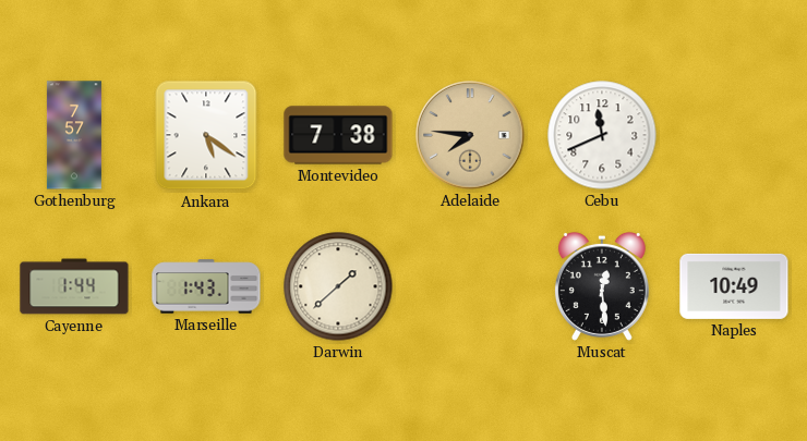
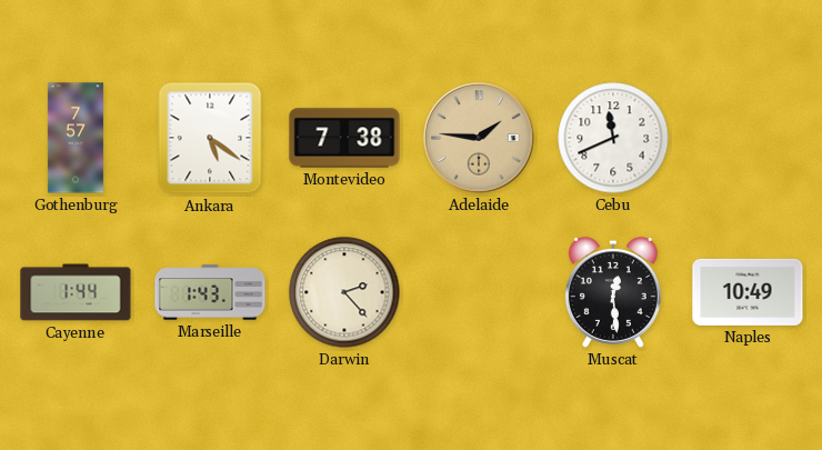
Adelaide: 7:46 -> 1:46
Darwin: 1:38 -> 2:23
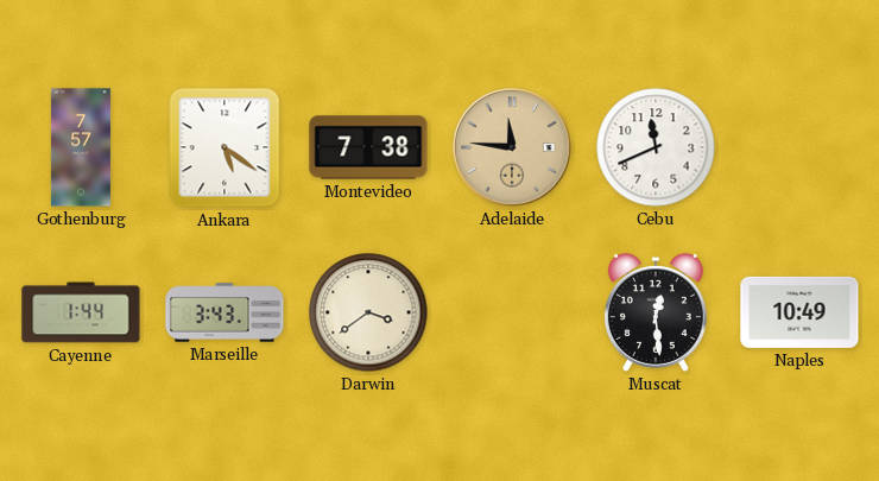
Adelaide: 1:46 -> 11:46
Marseille: 1:43 -> 3:43
Darwin: 2:23 -> 3:39
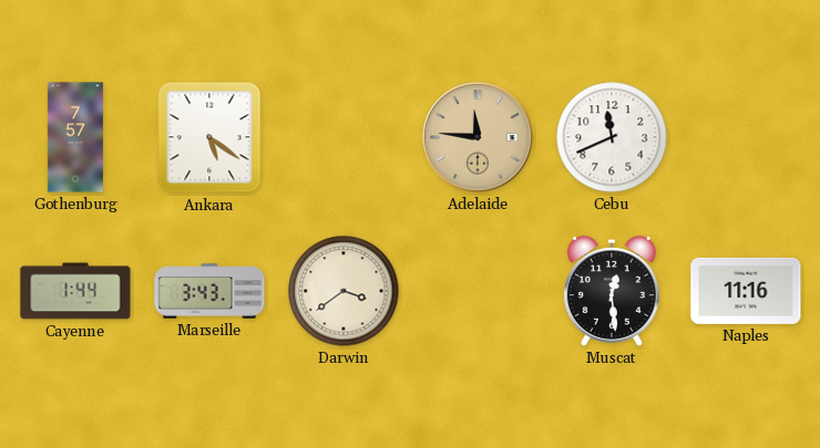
Montevideo: 7:38 -> none
Naples: 10:49 -> 11:16
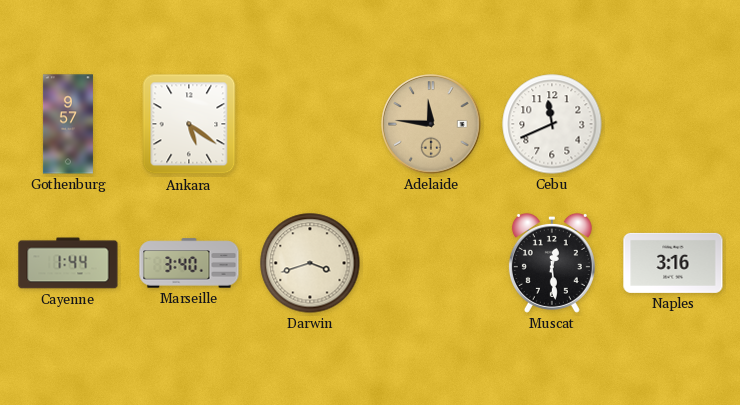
Gothenburg: 7:57 -> 9:57
Marseille: 3:43 -> 3:40
Darwin: 3:39 -> 3:42
Naples: 11:16 -> 3:16
